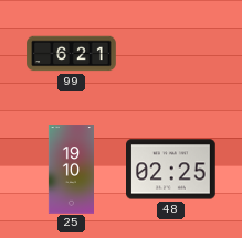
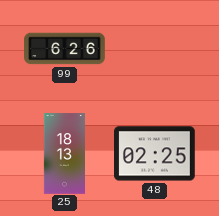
99: 6:21 -> 6:26
25: 19:10 -> 18:13
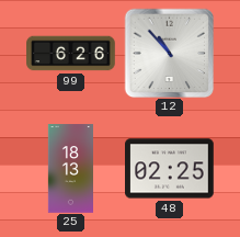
12: none -> 10:53
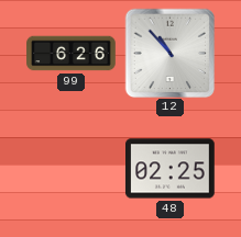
25: 18:13 -> none
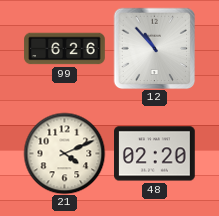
21: none -> 4:11
48: 02:25 -> 02:20
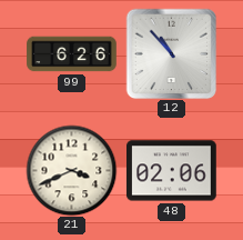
21: 4:11 -> 3:41
48: 02:20 -> 02:06
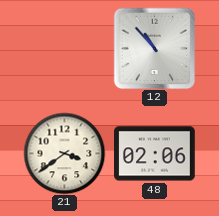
99: 6:26 -> none
21: 3:41 -> 3:39
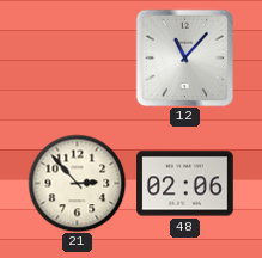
12: 10:53 -> 11:07
21: 3:39 -> 2:53
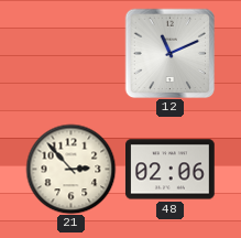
12: 11:07 -> 11:11
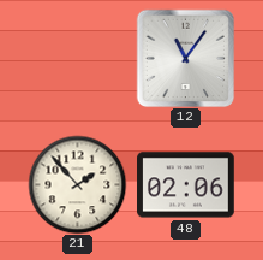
12: 11:11 -> 11:06
21: 2:53 -> 1:53
